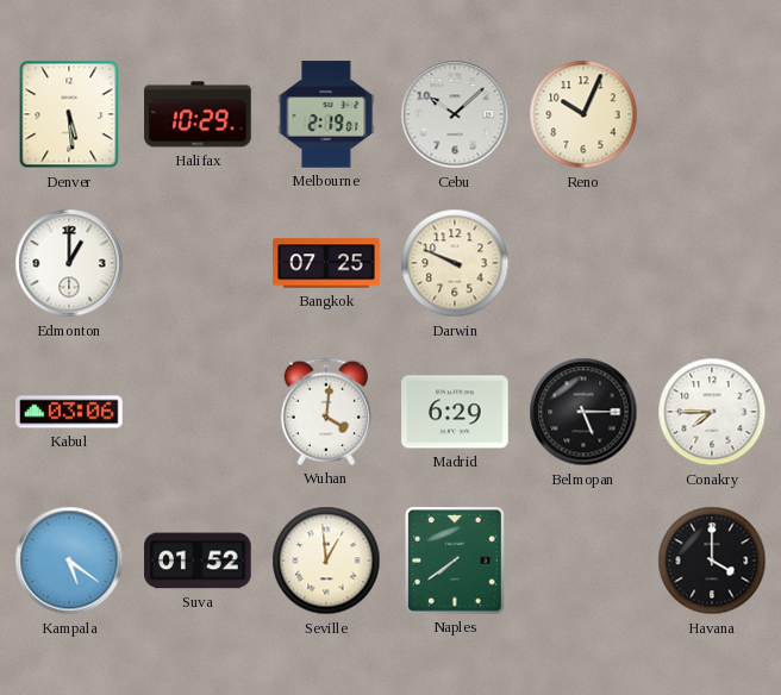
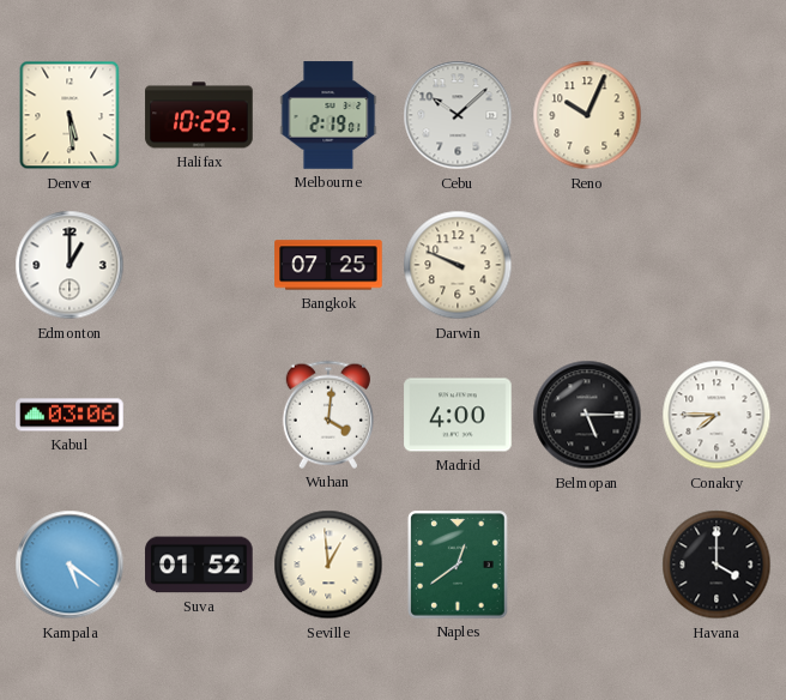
Madrid: 6:29 -> 4:00
Naples: 7:39 -> 12:39
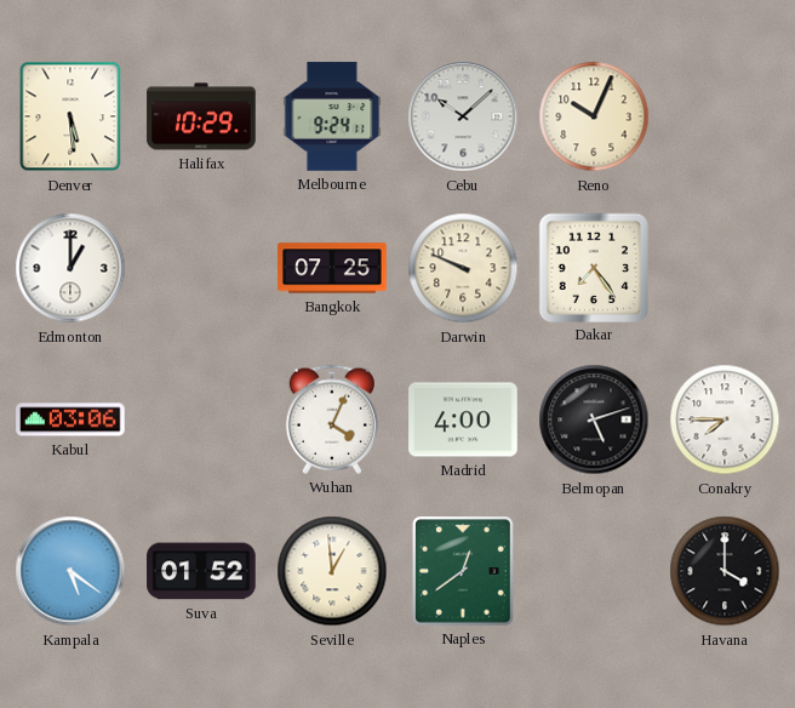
Melbourne: 2:19 -> 9:24
Dakar: none -> 7:24
Wuhan: 4:01 -> 4:04
Belmopan: 5:15 -> 5:12
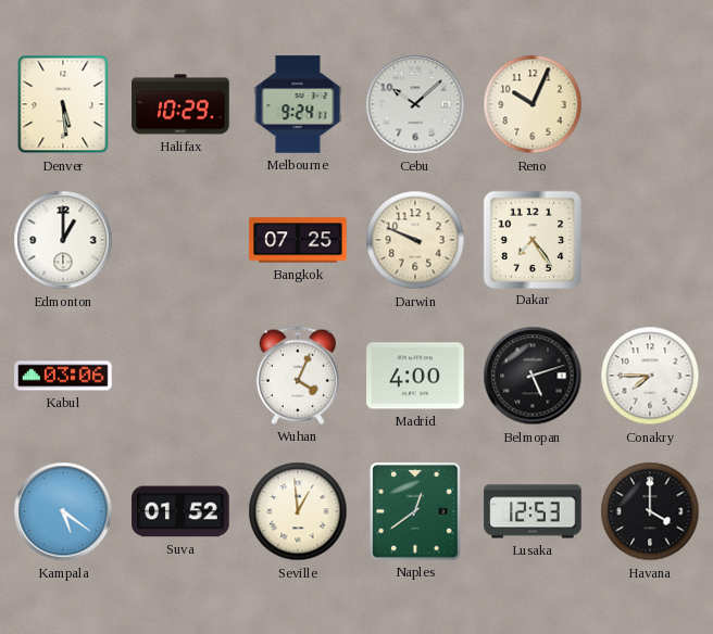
Lusaka: none -> 12:53
